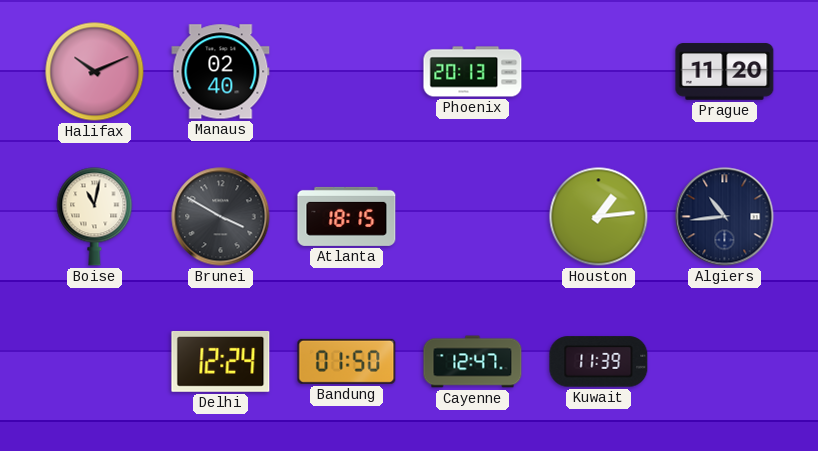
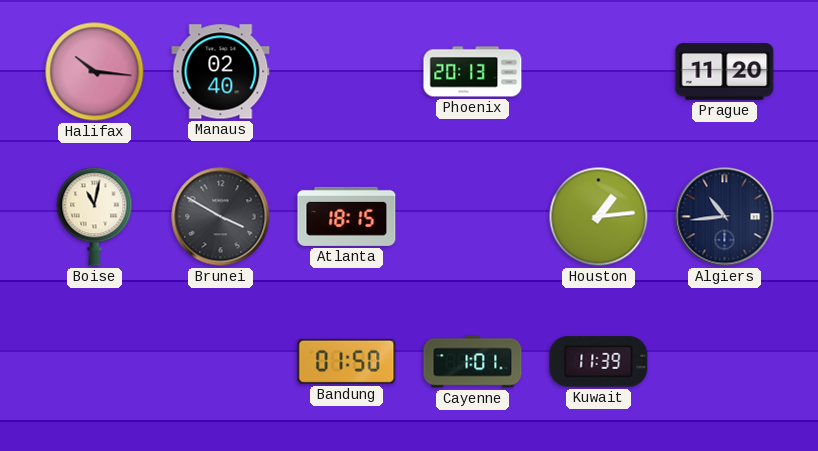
Halifax: 10:11 -> 10:16
Delhi: 12:24 -> none
Cayenne: 12:47 -> 1:01
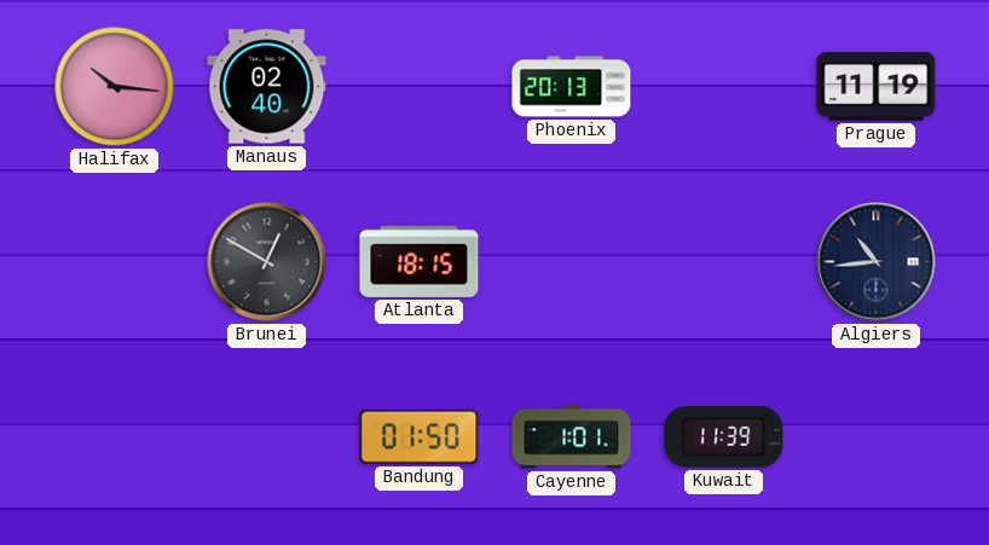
Prague: 11:20 -> 11:19
Boise: 11:02 -> none
Brunei: 3:50 -> 12:50
Houston: 1:14 -> none
